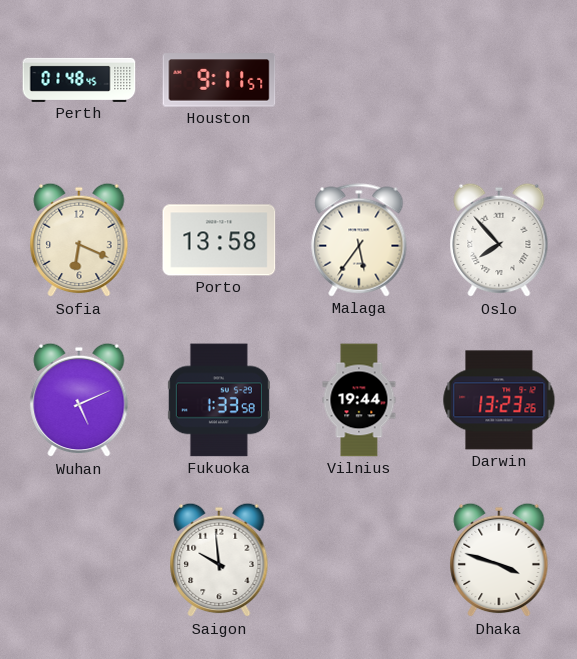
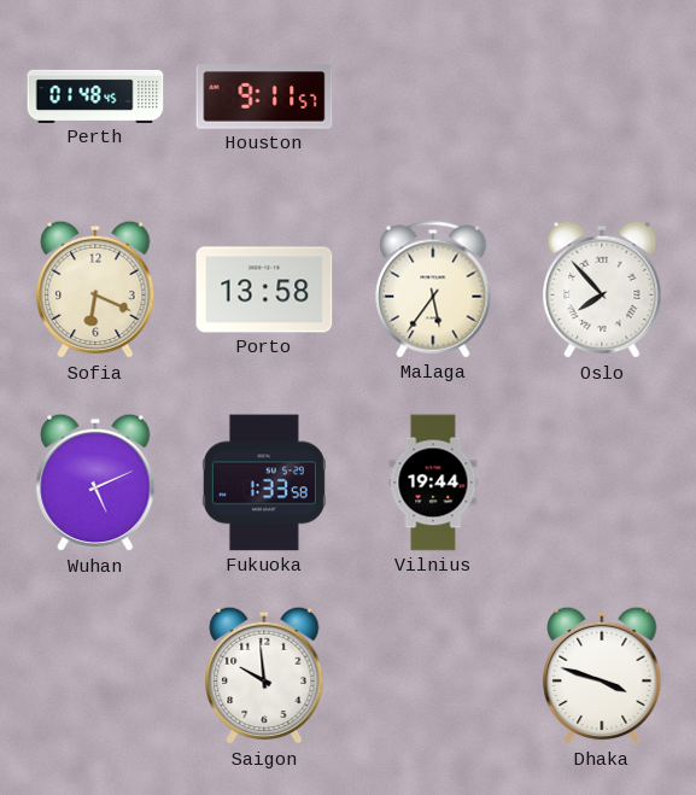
Darwin: 13:23 -> none
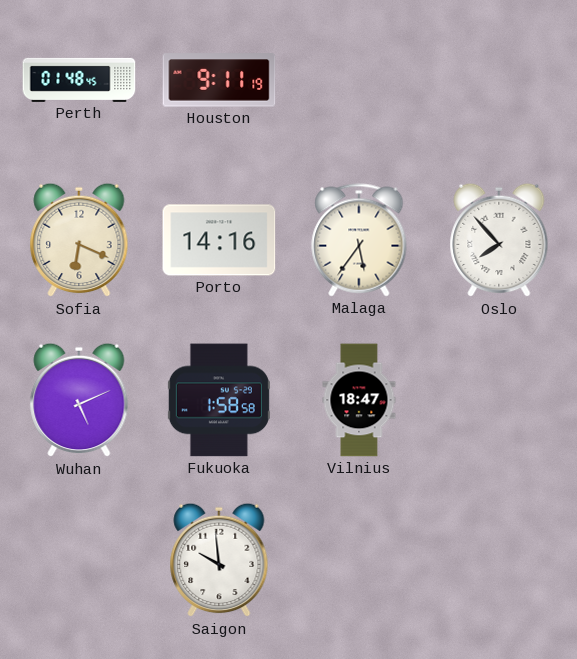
Houston: 9:11:57 -> 9:11:19
Porto: 13:58 -> 14:16
Fukuoka: 1:33 -> 1:58
Vilnius: 19:44 -> 18:47
Dhaka: 3:48 -> none
